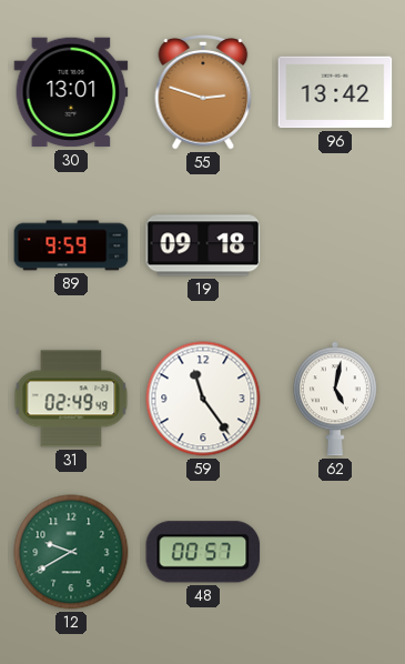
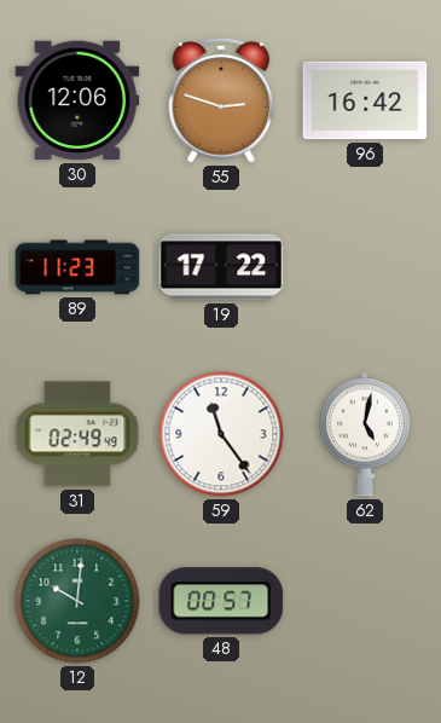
30: 13:01 -> 12:06
96: 13:42 -> 16:42
89: 9:59 -> 11:23
19: 09:18 -> 17:22
12: 9:40 -> 10:01
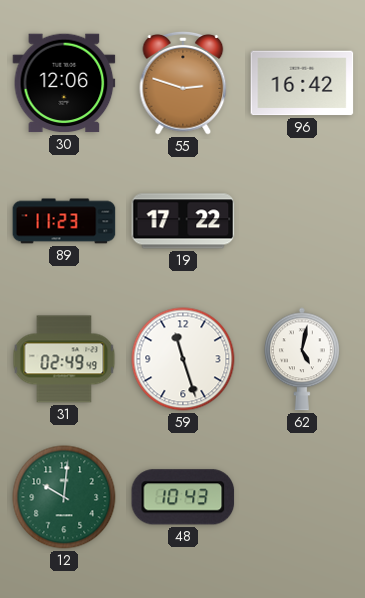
59: 11:24 -> 11:27
48: 00:57 -> 10:43
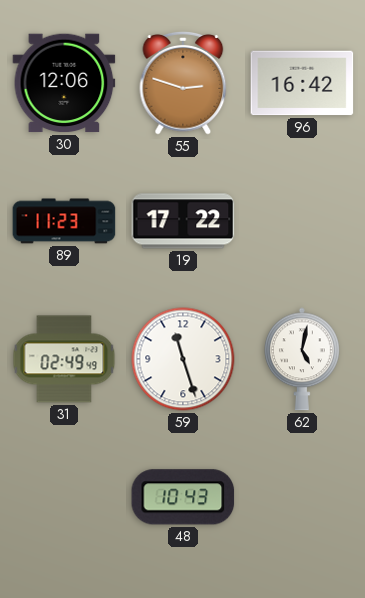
12: 10:01 -> none
